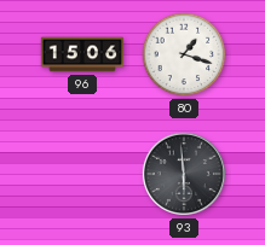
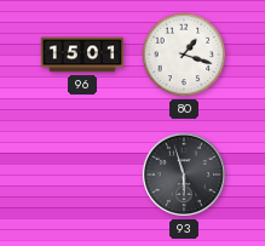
96: 15:06 -> 15:01
93: 5:59 -> 5:57
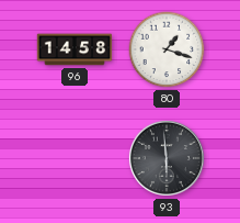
96: 15:01 -> 14:58
93: 5:57 -> 5:59
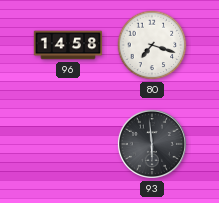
80: 1:18 -> 7:18
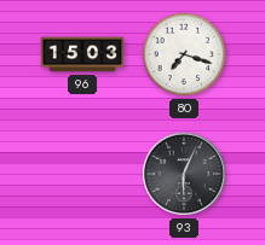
96: 14:58 -> 15:03
93: 5:59 -> 6:04
